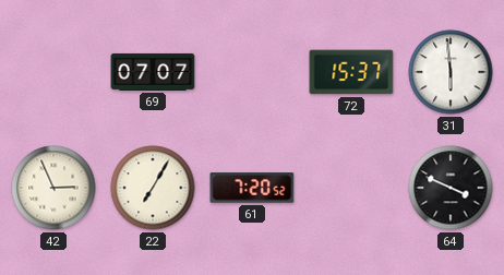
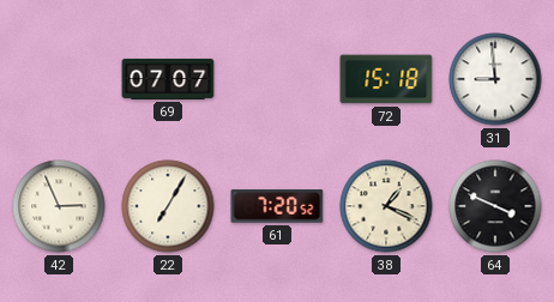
72: 15:37 -> 15:18
31: 5:59 -> 8:59
38: none -> 1:19
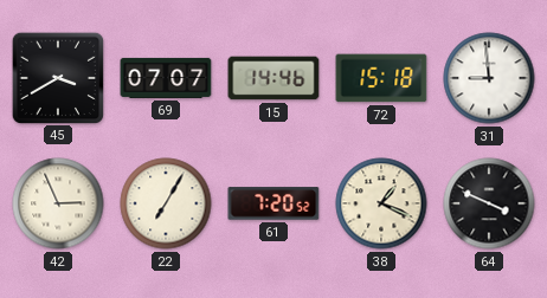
45: none -> 3:40
15: none -> 14:46
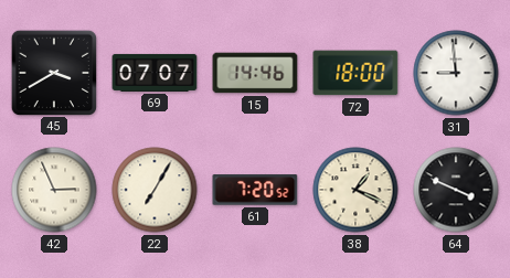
72: 15:18 -> 18:00
